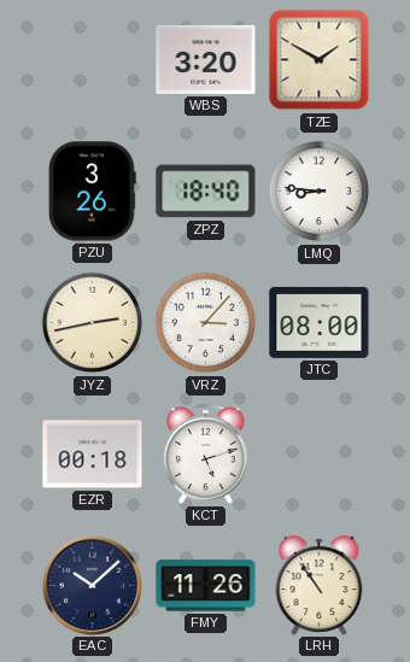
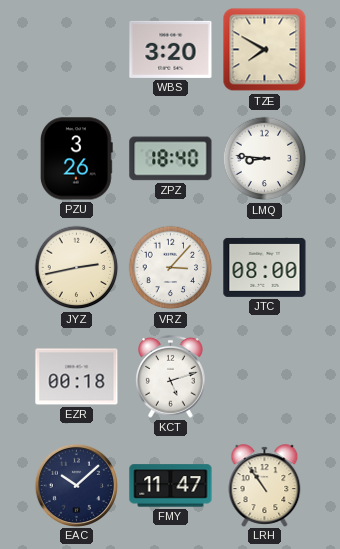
TZE: 1:50 -> 7:50
FMY: 11:26 -> 11:47
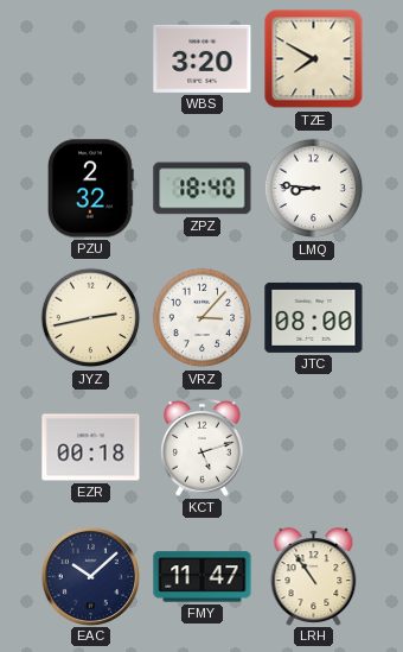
PZU: 3:26 -> 2:32
